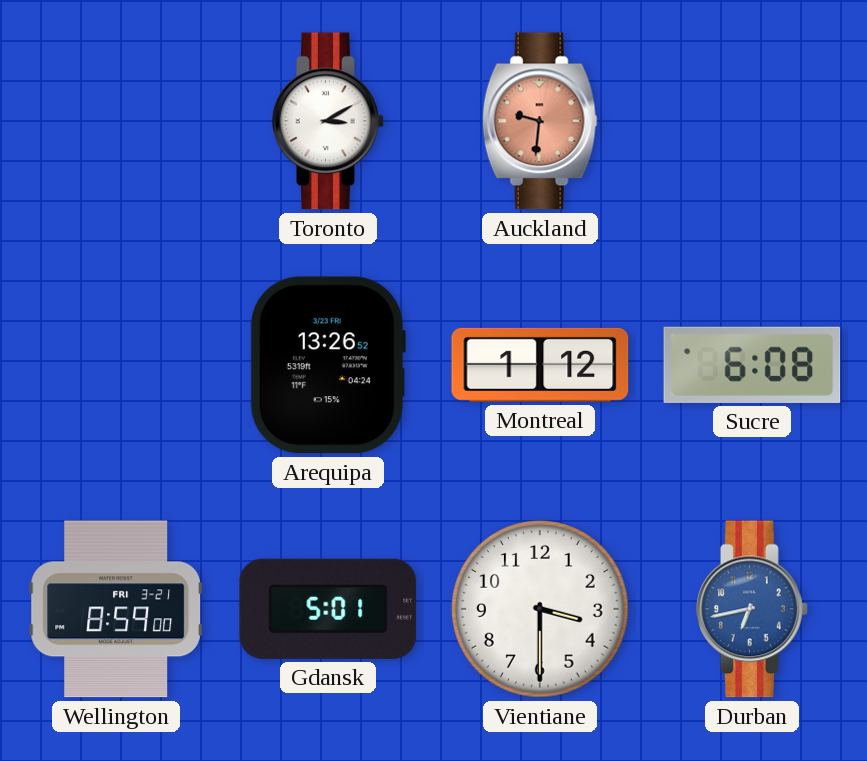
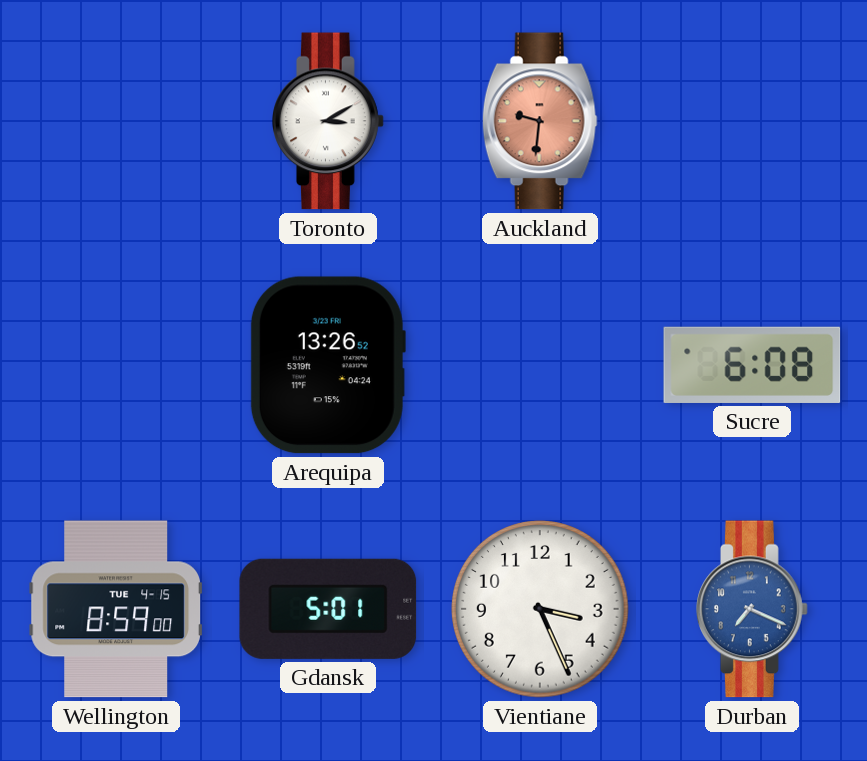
Montreal: 1:12 -> none
Wellington date: FRI 3-21 -> TUE 4-15
Vientiane: 3:30 -> 3:26
Durban: 6:43 -> 7:19
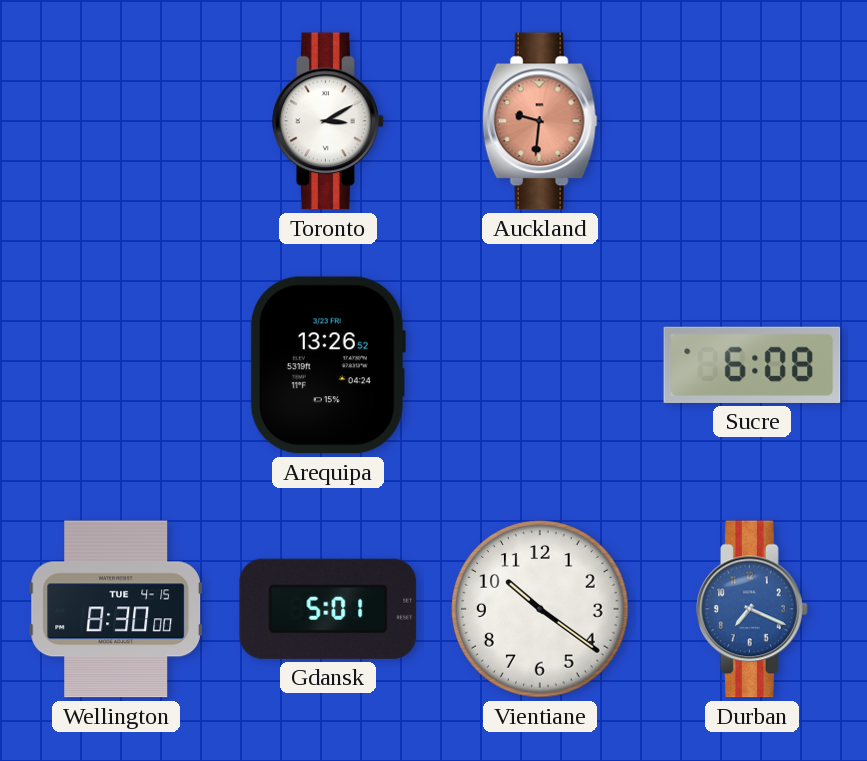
Wellington: 8:59 -> 8:30
Vientiane: 3:26 -> 10:21
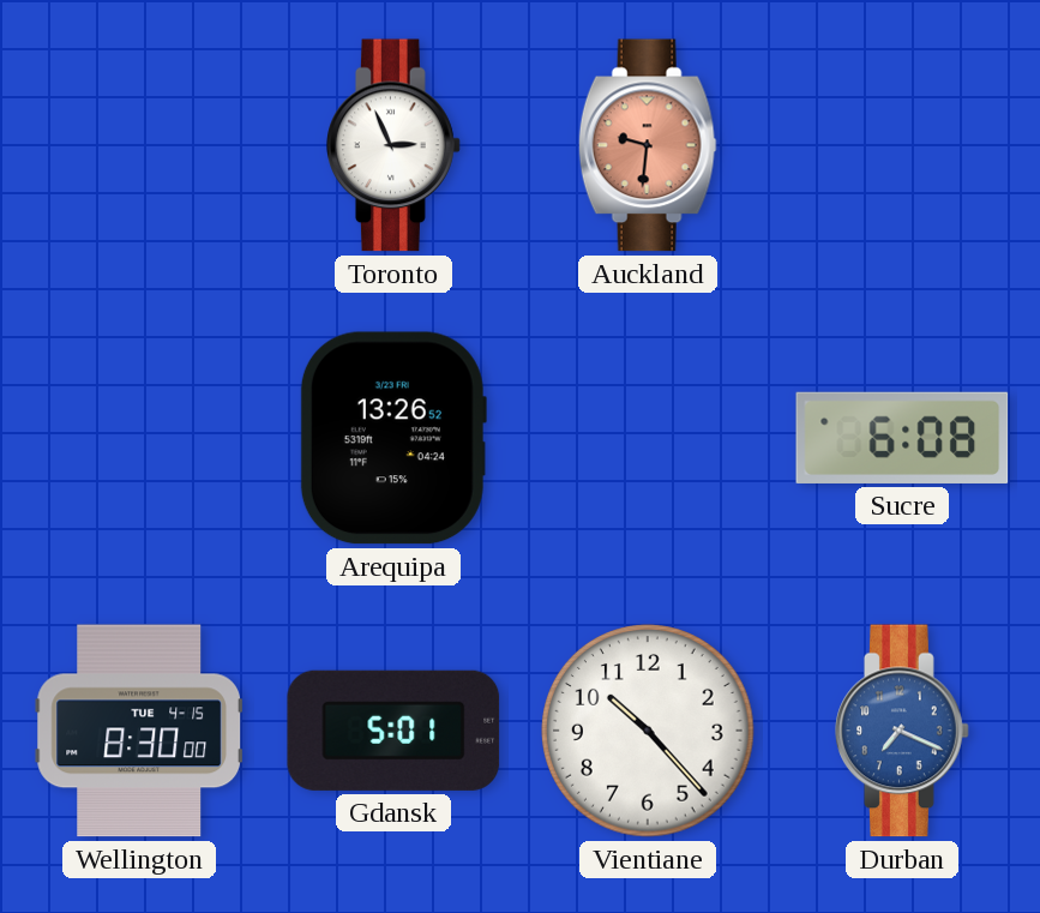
Toronto: 3:10 -> 2:56
Vientiane: 10:21 -> 10:23
